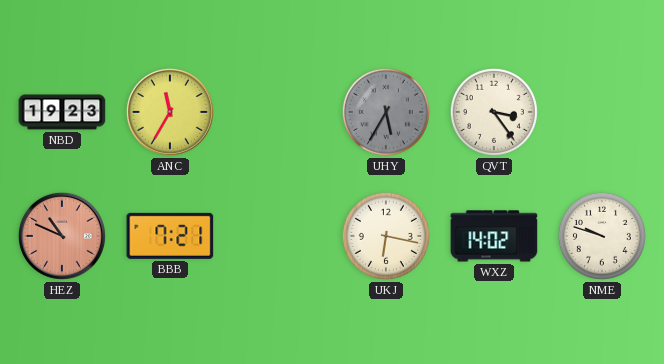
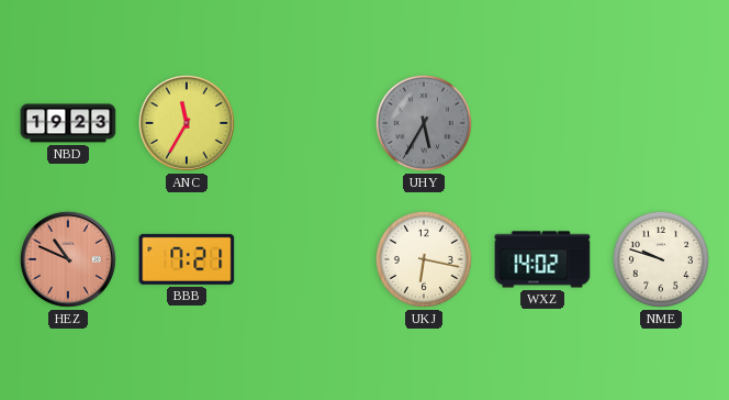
QVT: 3:24 -> none
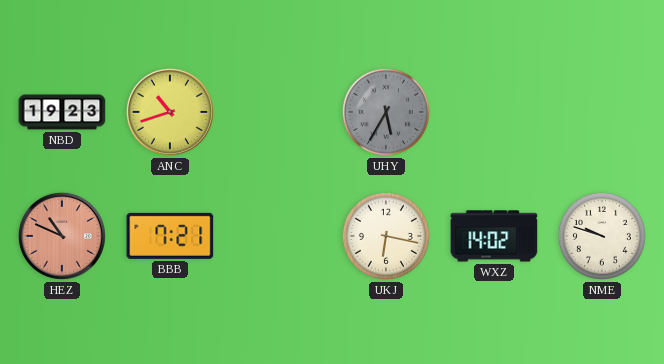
ANC: 11:35 -> 10:42
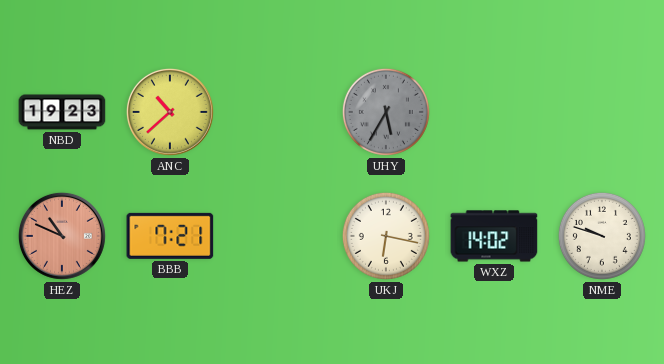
ANC: 10:42 -> 10:38
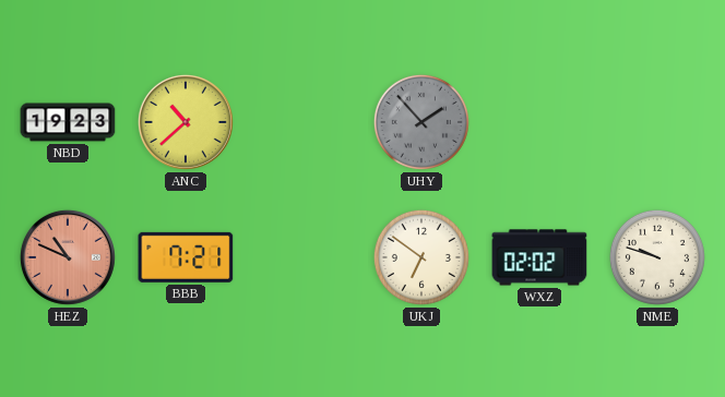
UHY: 5:35 -> 1:53
UKJ: 6:17 -> 6:51
WXZ: 14:02 -> 02:02
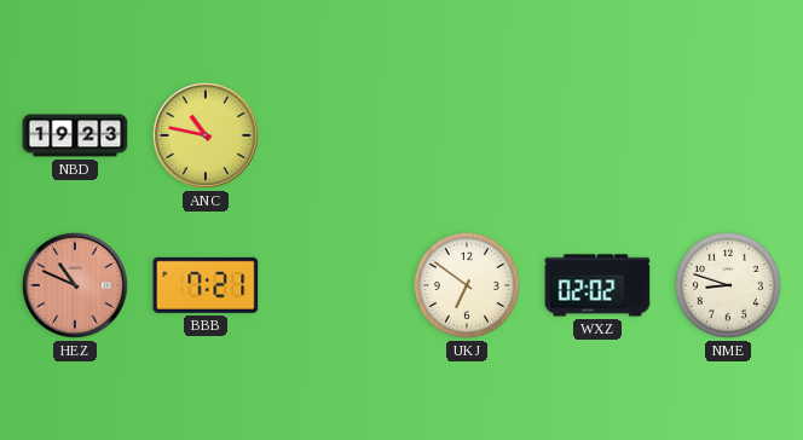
ANC: 10:38 -> 10:47
UHY: 1:53 -> none
NME: 9:48 -> 8:48
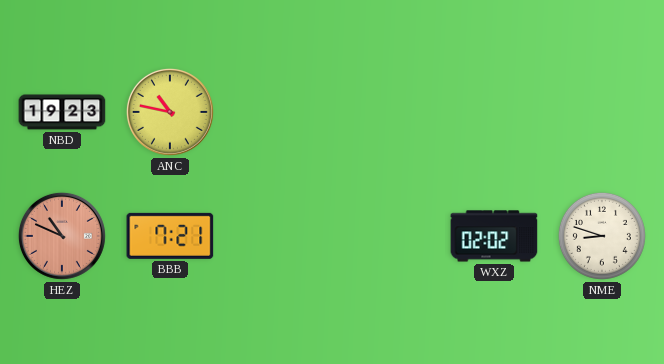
UKJ: 6:51 -> none
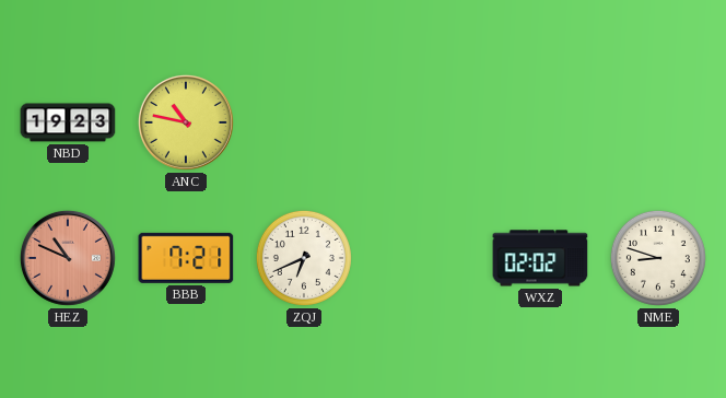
ZQJ: none -> 6:41
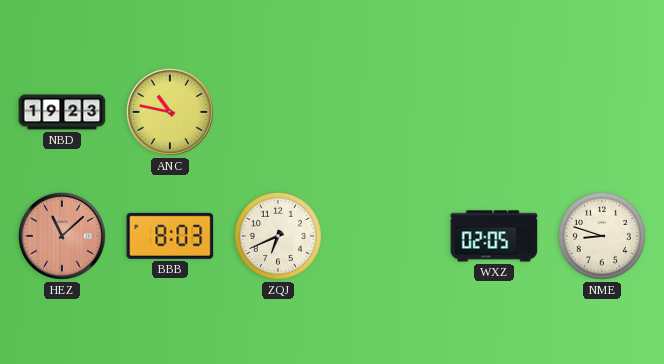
HEZ: 10:49 -> 11:08
BBB: 7:21 -> 8:03
WXZ: 02:02 -> 02:05
